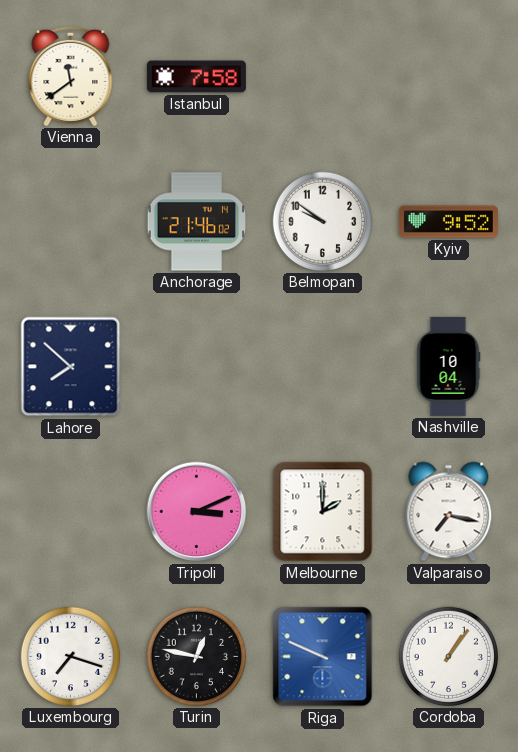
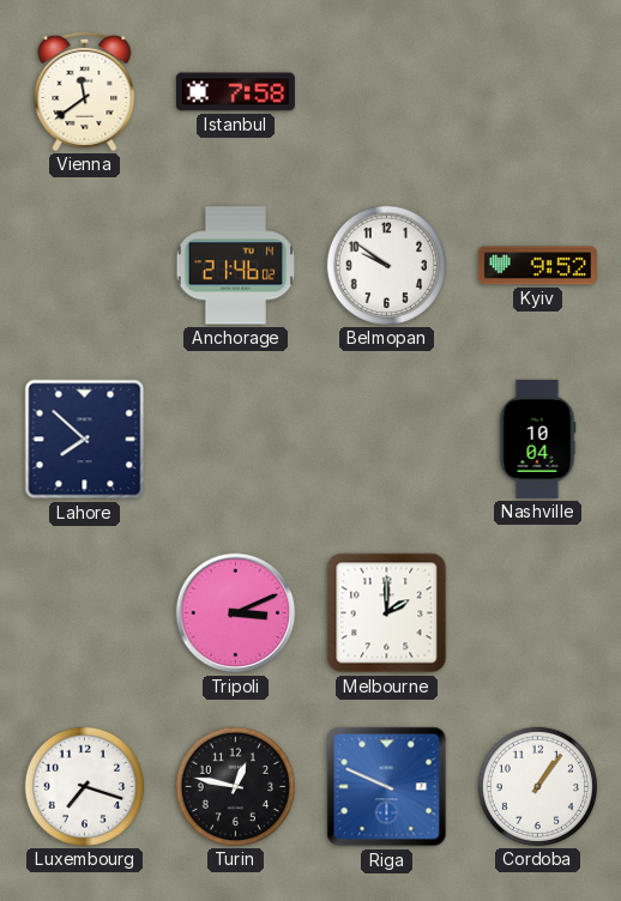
Valparaiso: 7:17 -> none
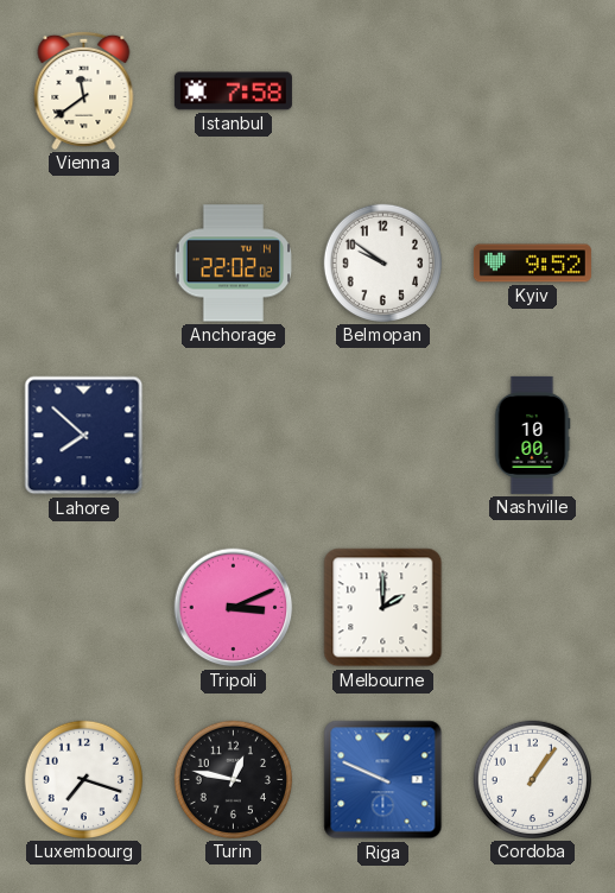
Anchorage: 21:46 -> 22:02
Nashville: 10:04 -> 10:00
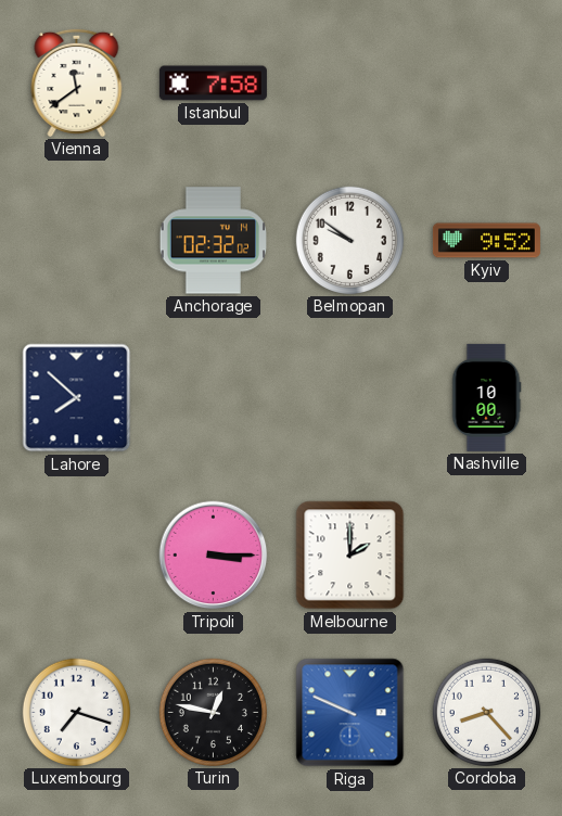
Anchorage: 22:02 -> 02:32
Tripoli: 3:11 -> 3:15
Cordoba: 1:06 -> 8:23
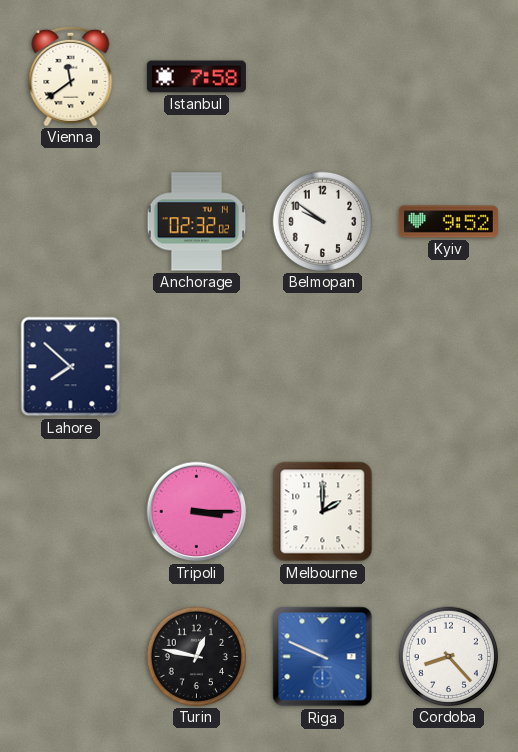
Nashville: 10:00 -> none
Luxembourg: 7:18 -> none
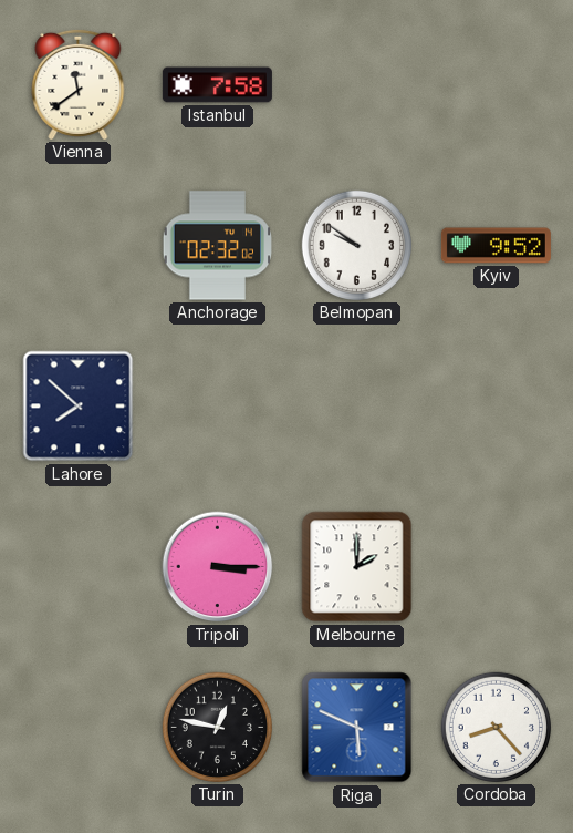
Riga: 9:49 -> 5:49
